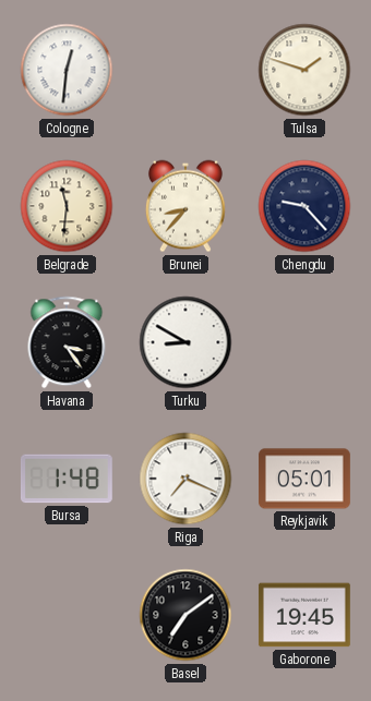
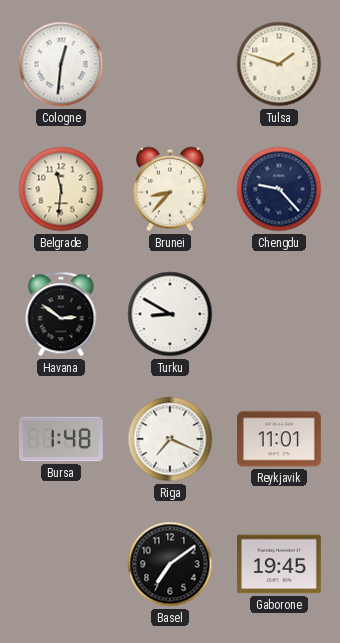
Havana: 3:24 -> 2:51
Reykjavik: 05:01 -> 11:01
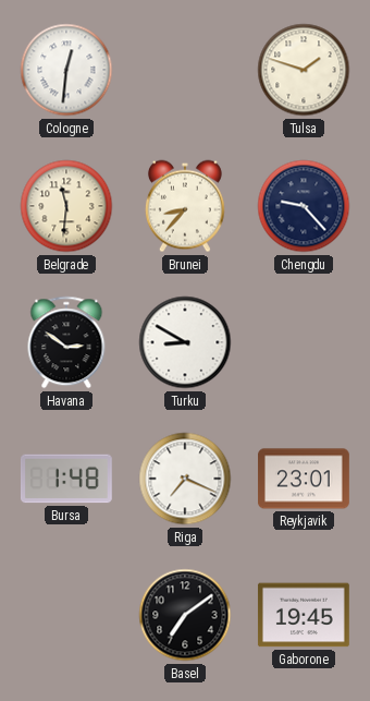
Reykjavik: 11:01 -> 23:01
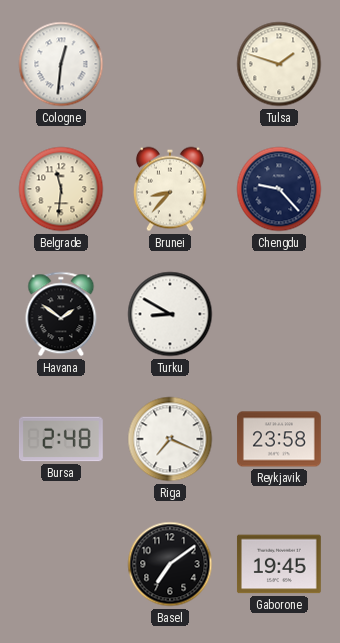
Havana: 2:51 -> 1:51
Bursa: 1:48 -> 2:48
Reykjavik: 23:01 -> 23:58
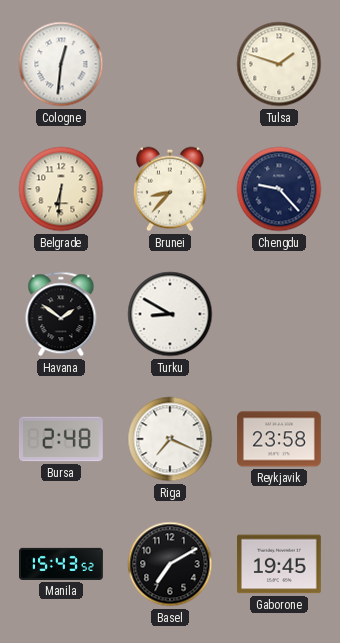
Belgrade: 11:31 -> 6:31
Manila: none -> 15:43
Basel: 7:09 -> 7:10
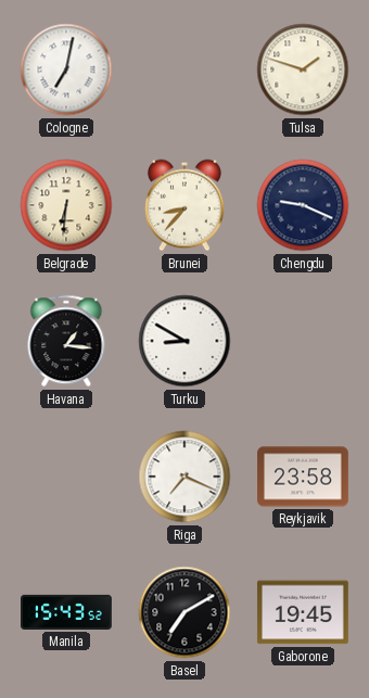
Cologne: 12:31 -> 7:02
Chengdu: 9:23 -> 9:19
Havana: 1:51 -> 1:16
Bursa: 2:48 -> none
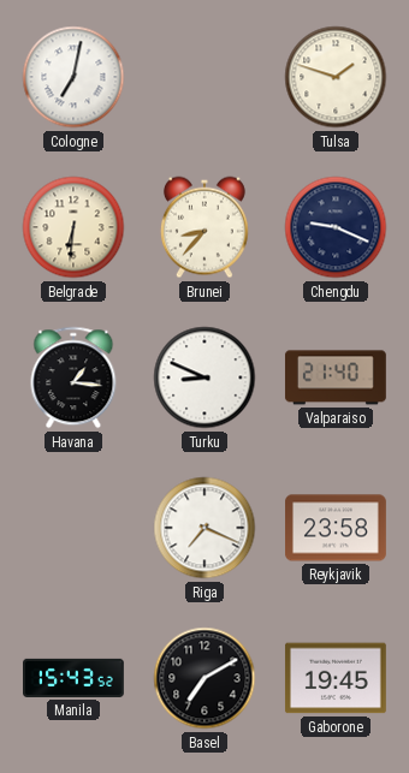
Turku: 8:50 -> 8:49
Valparaiso: none -> 21:40
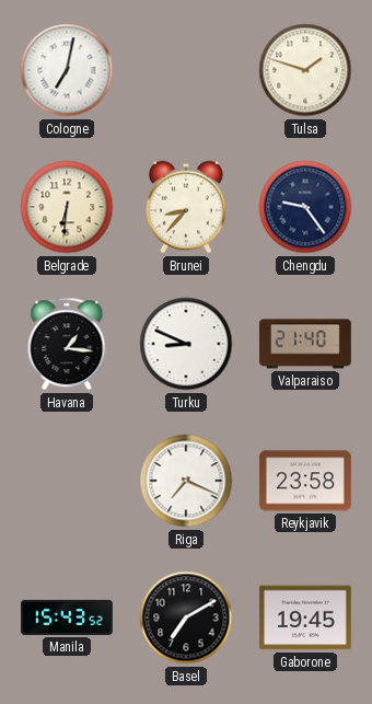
Chengdu: 9:19 -> 9:24
